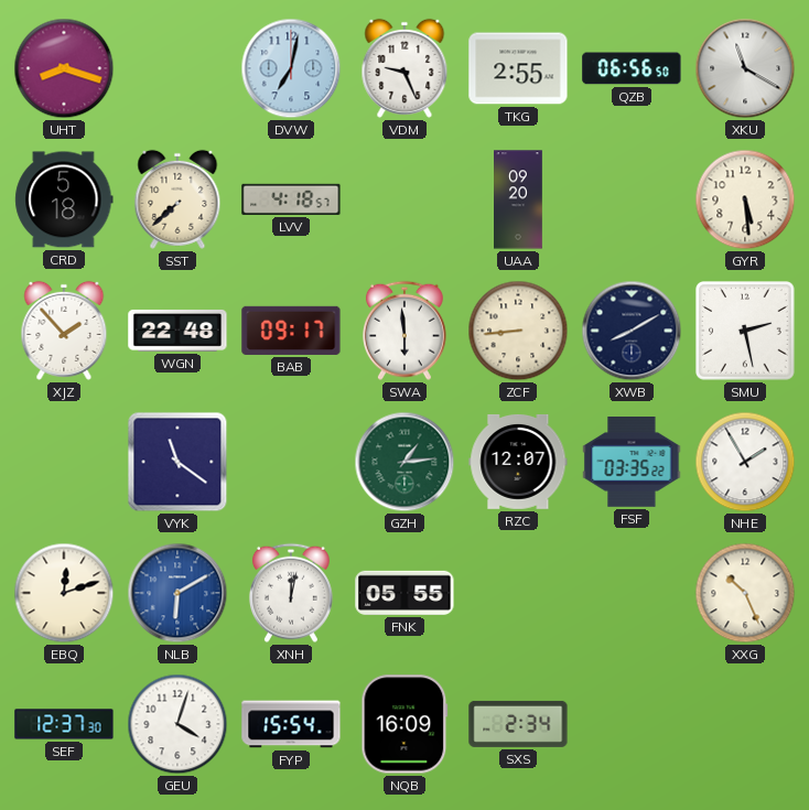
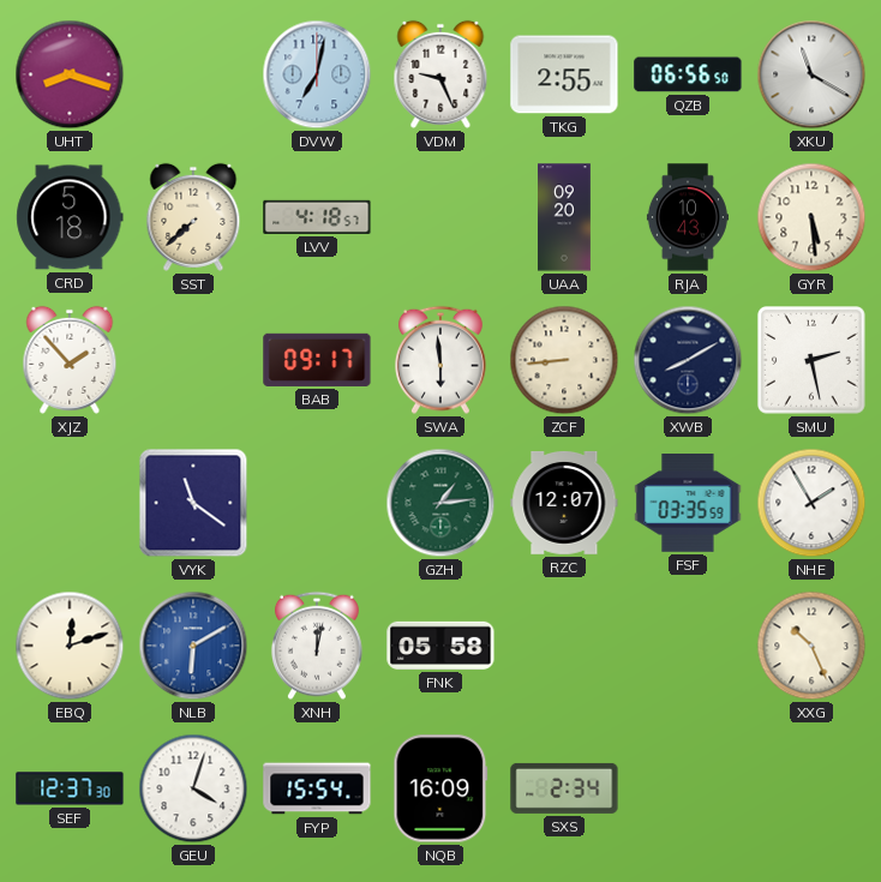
RJA: none -> 10:43
WGN: 22:48 -> none
FSF: 03:35:22 -> 03:35:59
FNK: 05:55 -> 05:58
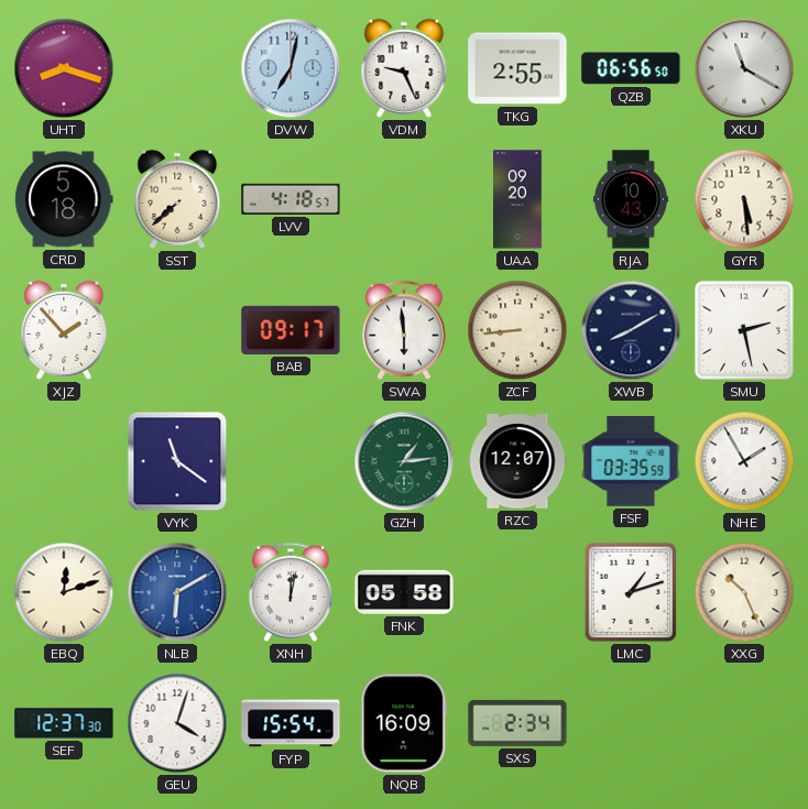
LMC: none -> 1:12
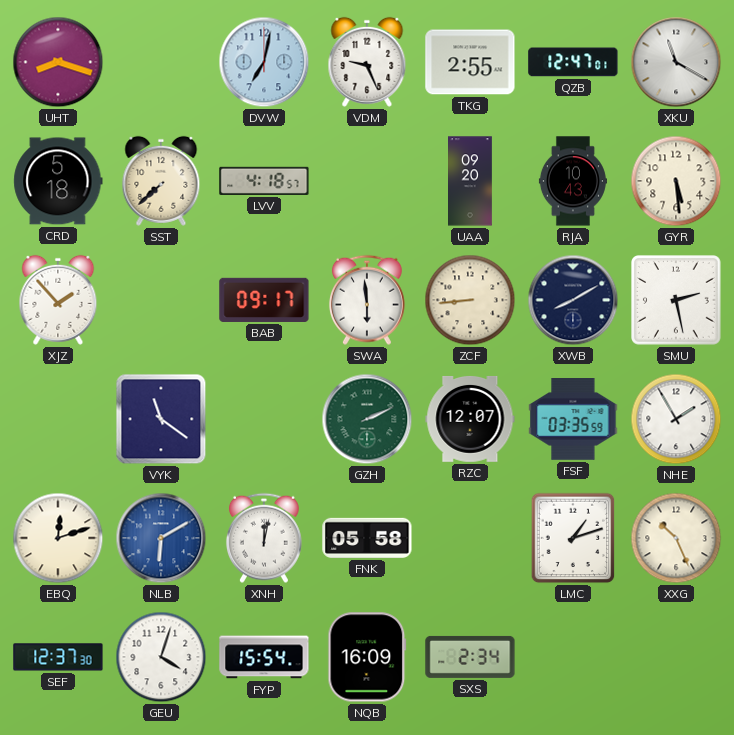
QZB: 06:56 -> 12:47
GZH: 1:14 -> 2:11
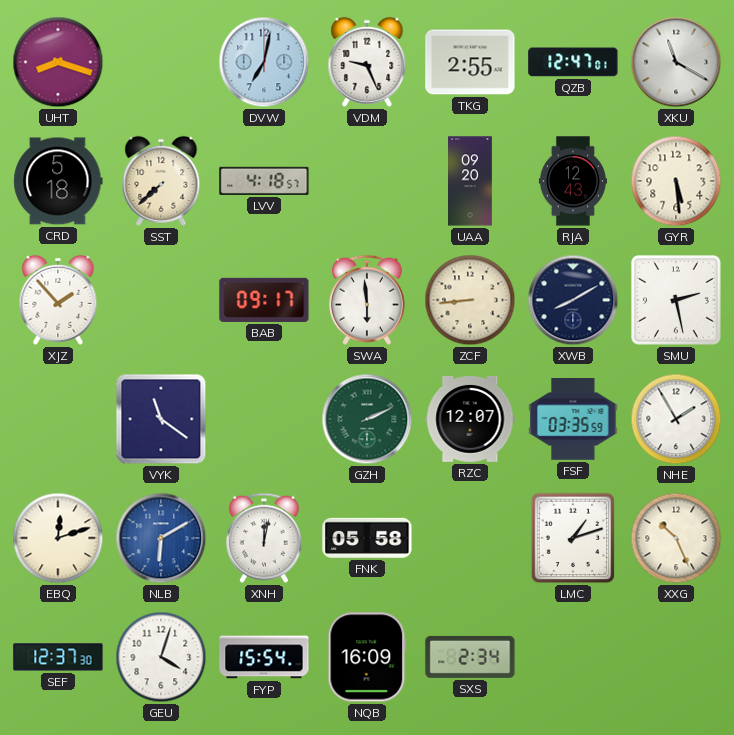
RJA: 10:43 -> 12:43
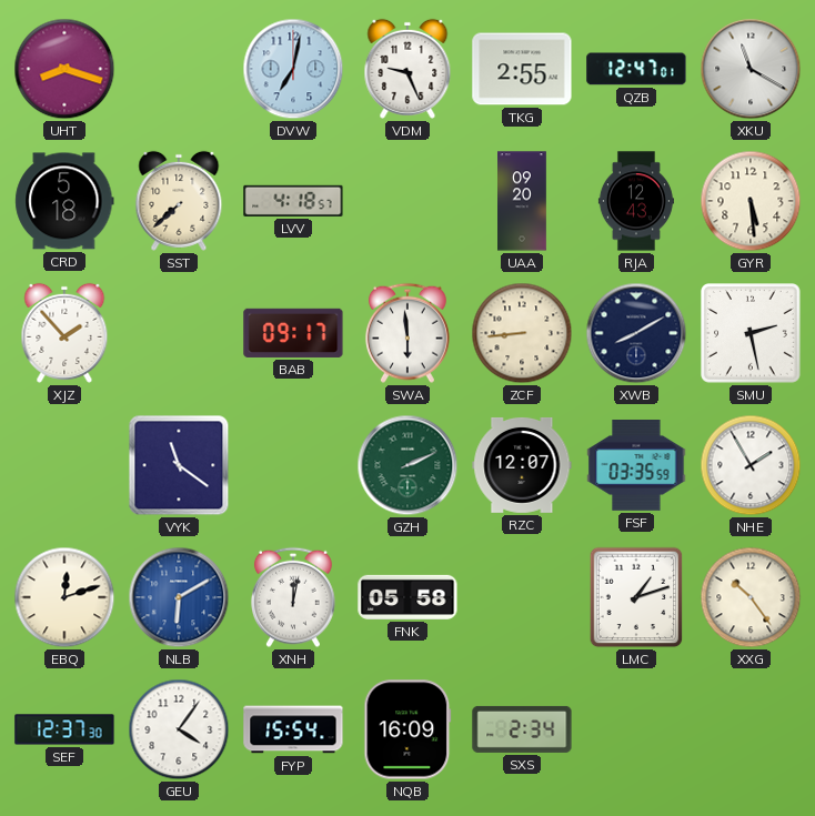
XXG: 10:26 -> 10:24
GEU: 4:03 -> 4:06
